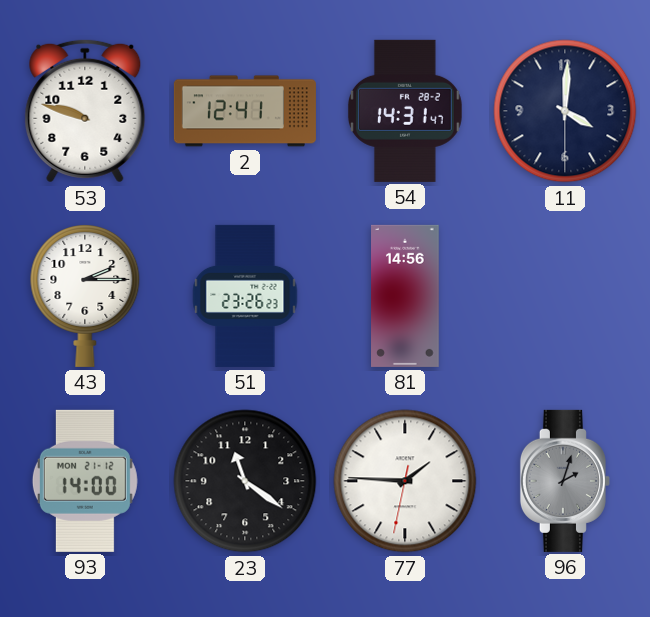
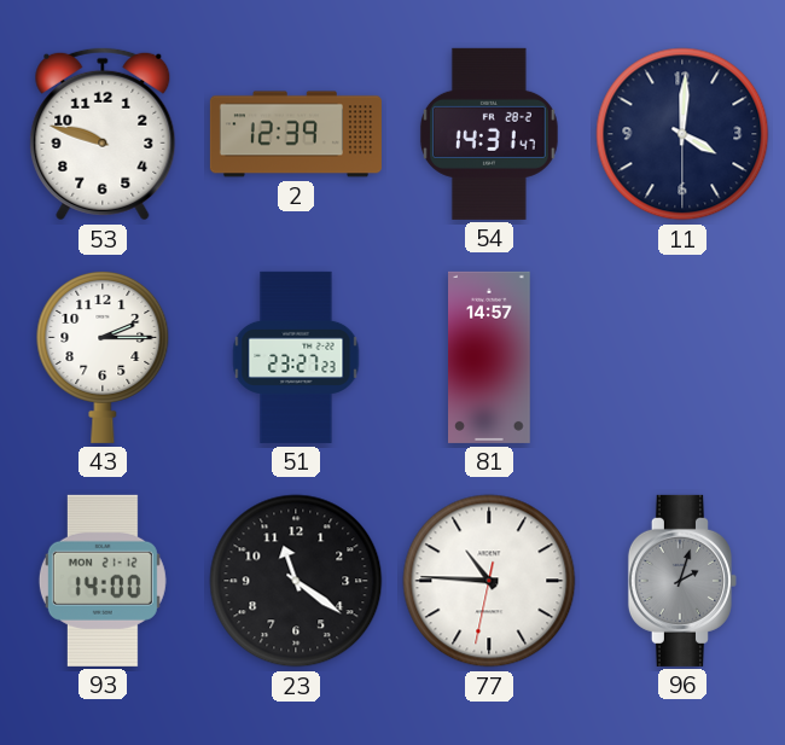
2: 12:41 -> 12:39
51: 23:26 -> 23:27
81: 14:56 -> 14:57
77: 1:45 -> 10:45
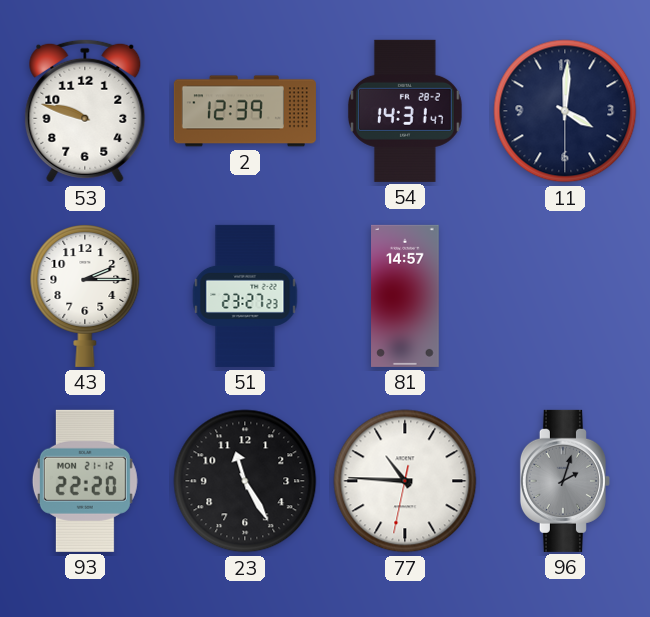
93: 14:00 -> 22:20
23: 11:21 -> 11:25
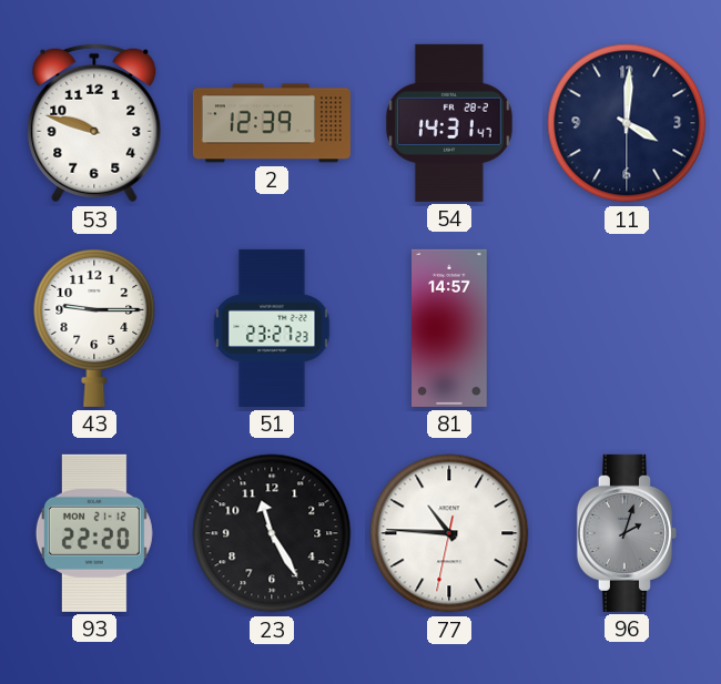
43: 2:15 -> 9:15
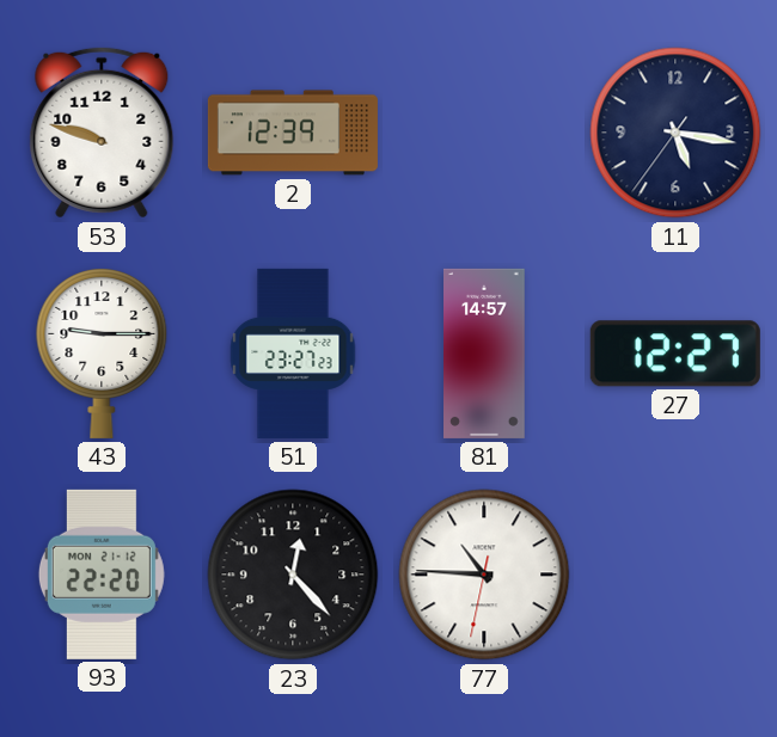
54: 14:31 -> none
11: 4:00 -> 5:16
27: none -> 12:27
23: 11:25 -> 12:23
96: 2:03 -> none
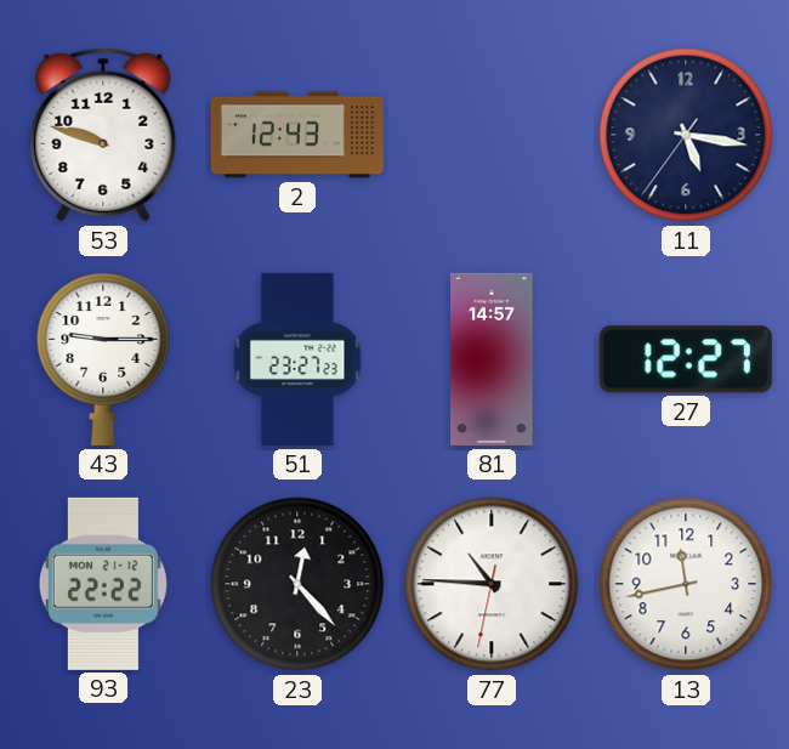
2: 12:39 -> 12:43
93: 22:20 -> 22:22
13: none -> 11:43
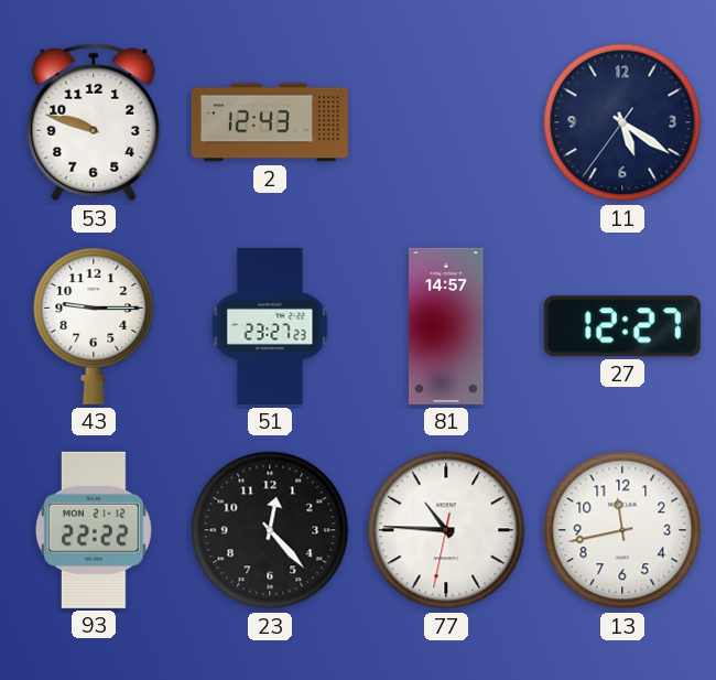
11: 5:16 -> 5:20
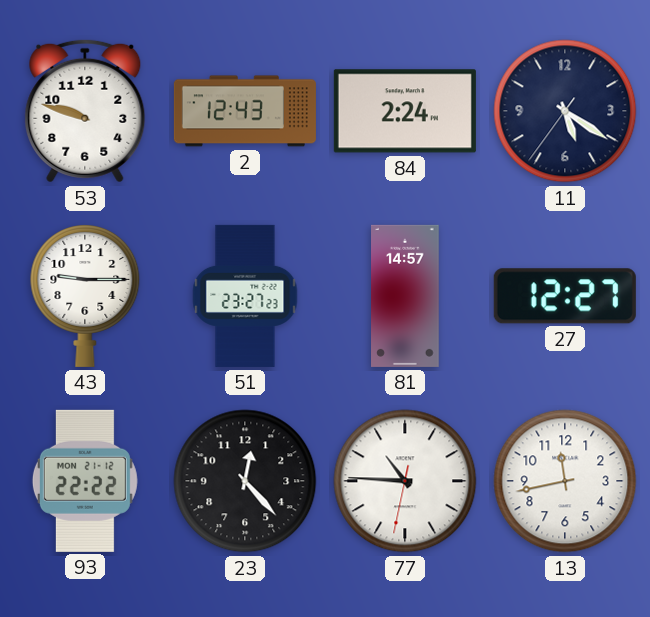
84: none -> 2:24
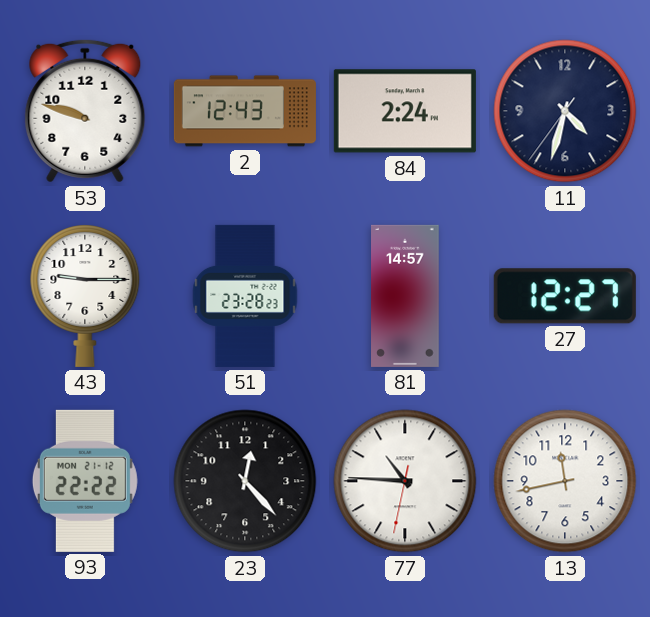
11: 5:20 -> 4:32
51: 23:27 -> 23:28
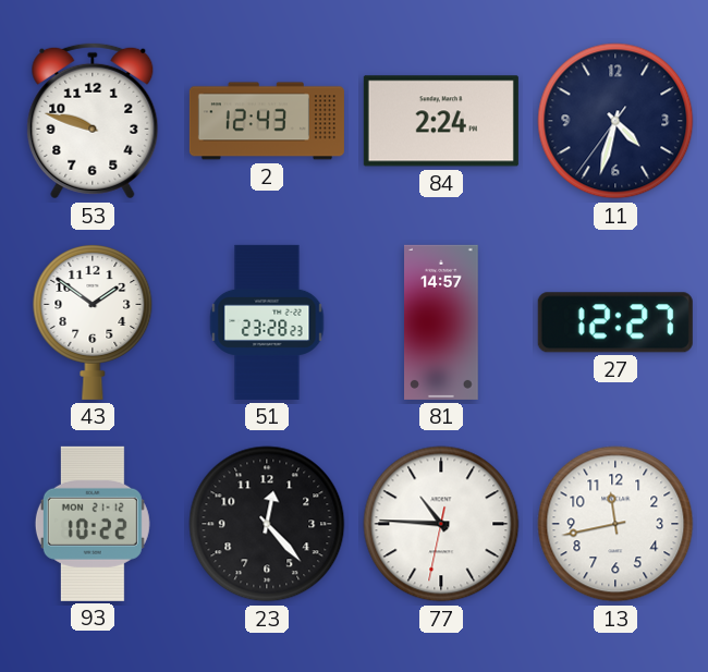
43: 9:15 -> 1:51
93: 22:22 -> 10:22
